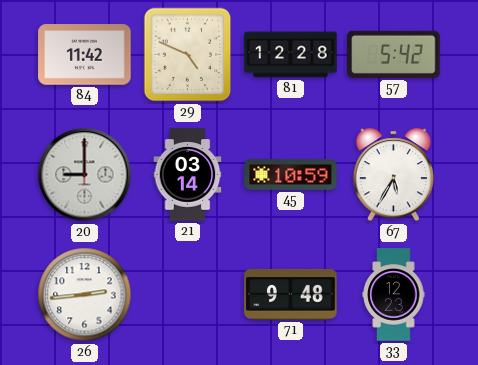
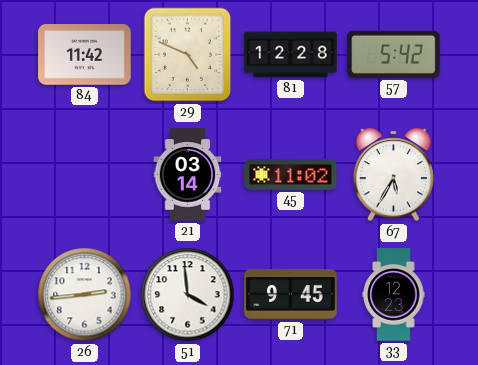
20: 9:00 -> none
45: 10:59 -> 11:02
51: none -> 3:59
71: 9:48 -> 9:45
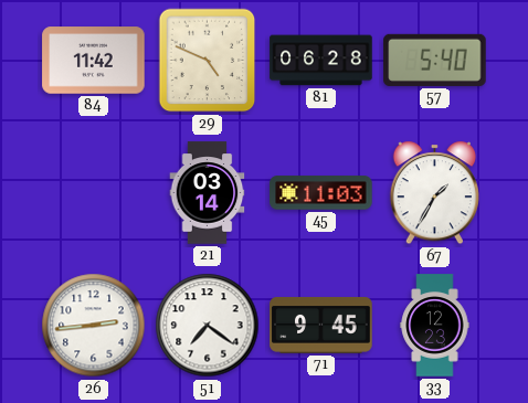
81: 12:28 -> 06:28
57: 5:42 -> 5:40
45: 11:02 -> 11:03
67: 5:35 -> 1:35
51: 3:59 -> 7:21
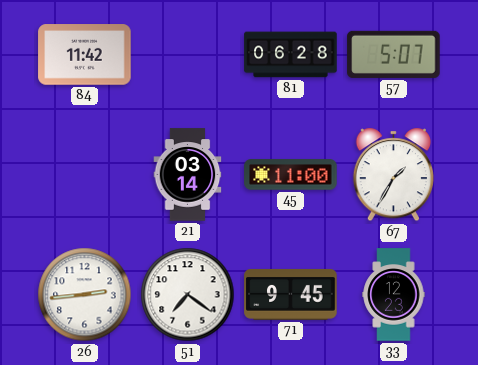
29: 4:49 -> none
57: 5:40 -> 5:07
45: 11:03 -> 11:00
